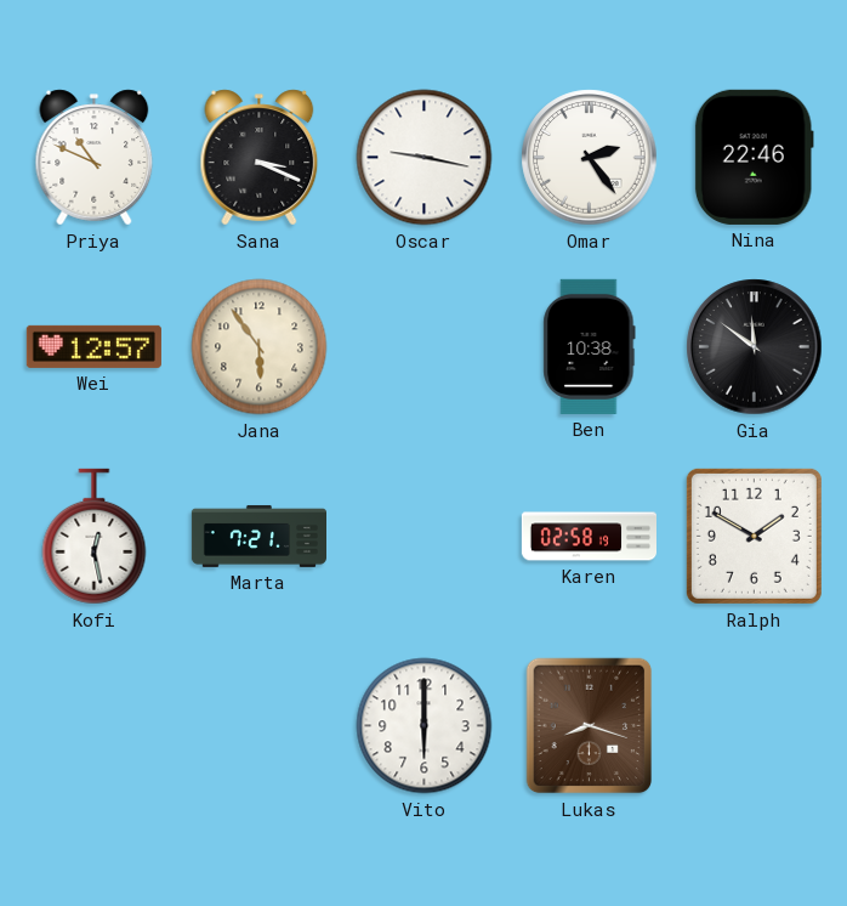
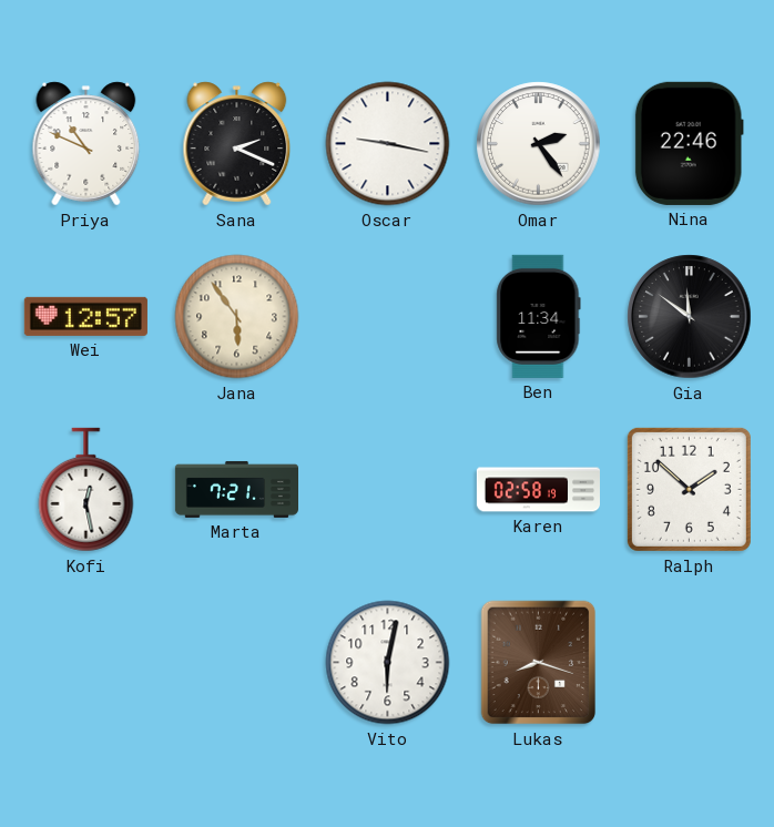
Sana: 3:19 -> 2:19
Ben: 10:38 -> 11:34
Ralph: 1:50 -> 1:52
Vito: 6:00 -> 6:02
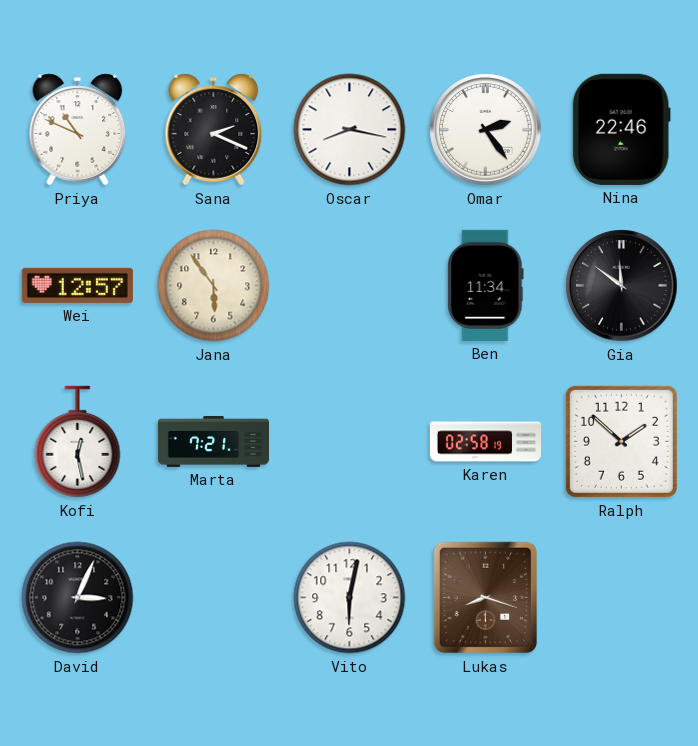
Oscar: 9:17 -> 8:17
David: none -> 3:04
